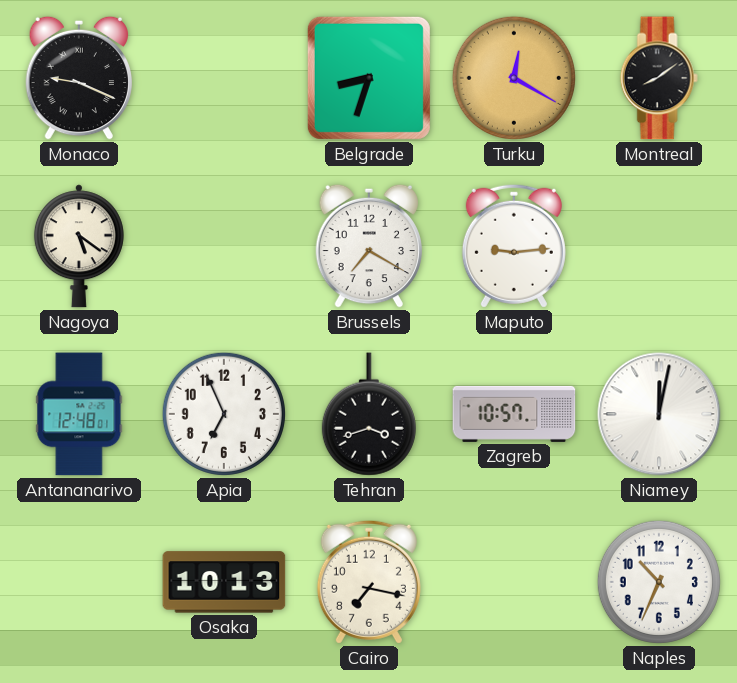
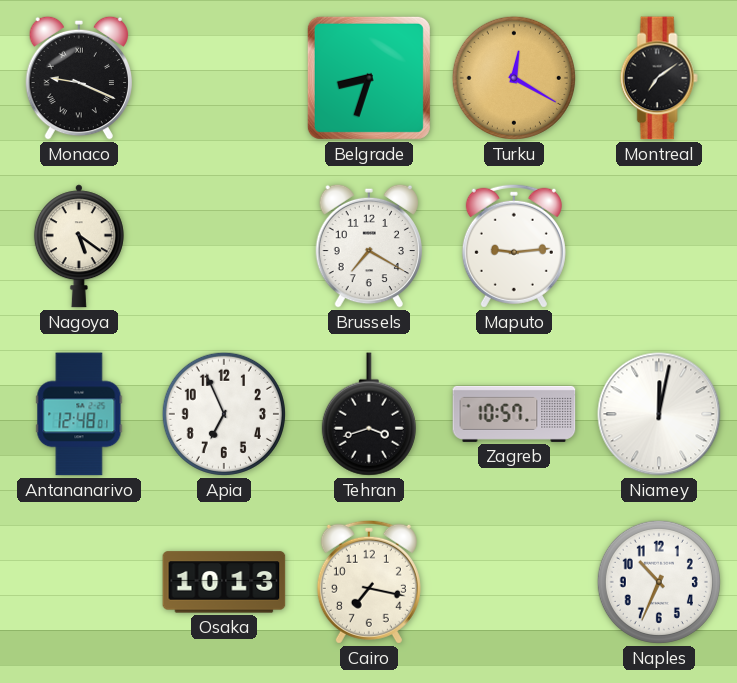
Montreal: 8:09 -> 7:09
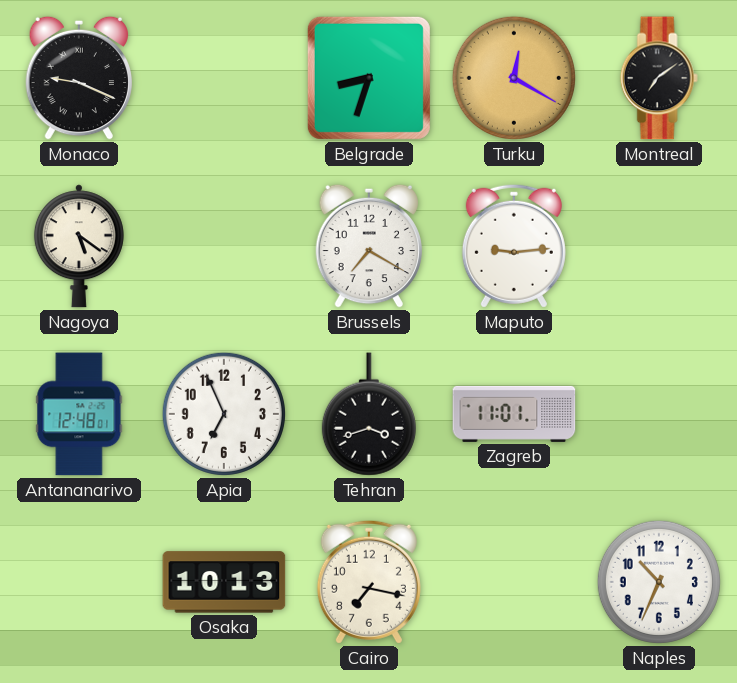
Zagreb: 10:57 -> 11:01
Niamey: 12:02 -> none
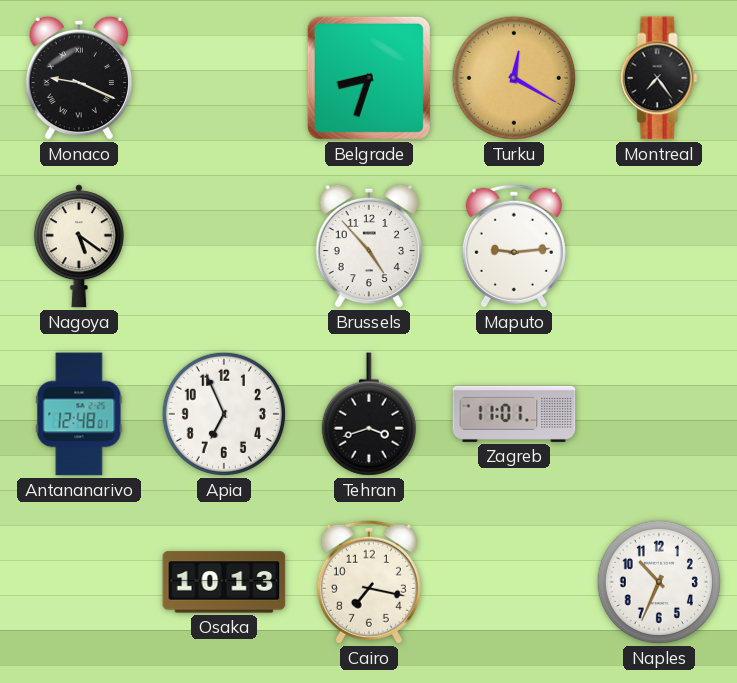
Montreal: 7:09 -> 7:24
Brussels: 7:20 -> 4:53
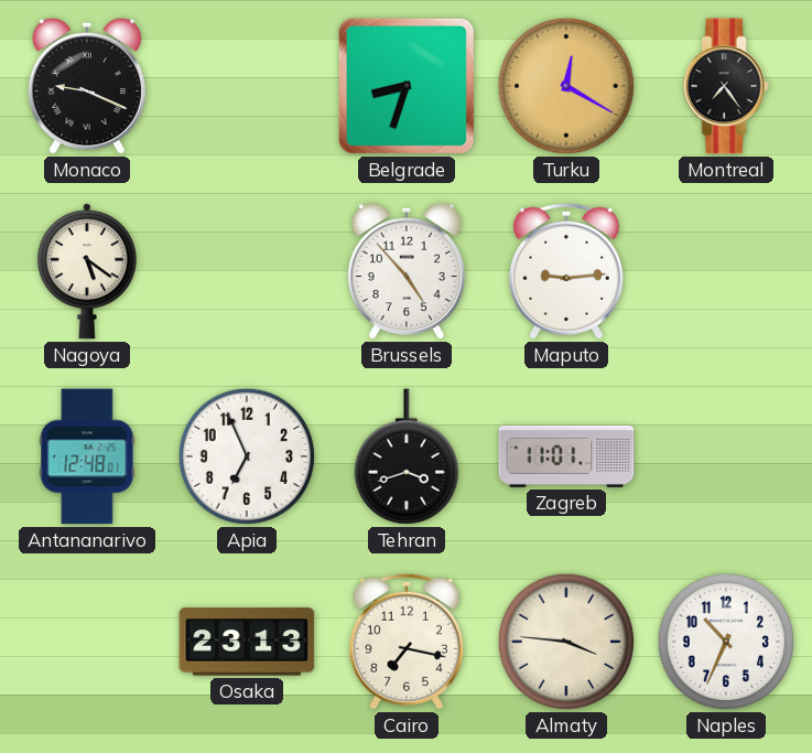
Osaka: 10:13 -> 23:13
Almaty: none -> 3:46
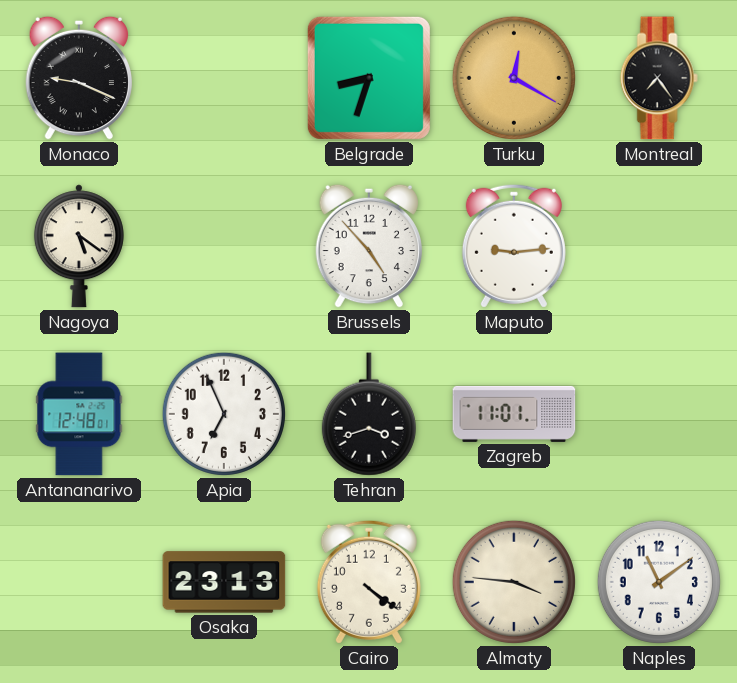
Cairo: 7:17 -> 4:21
Naples: 10:34 -> 11:09
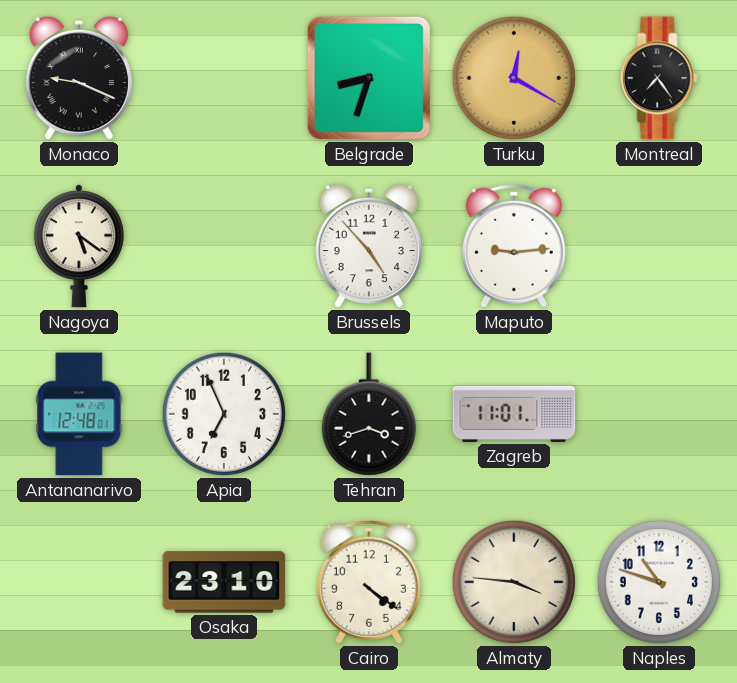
Osaka: 23:13 -> 23:10
Naples: 11:09 -> 10:48
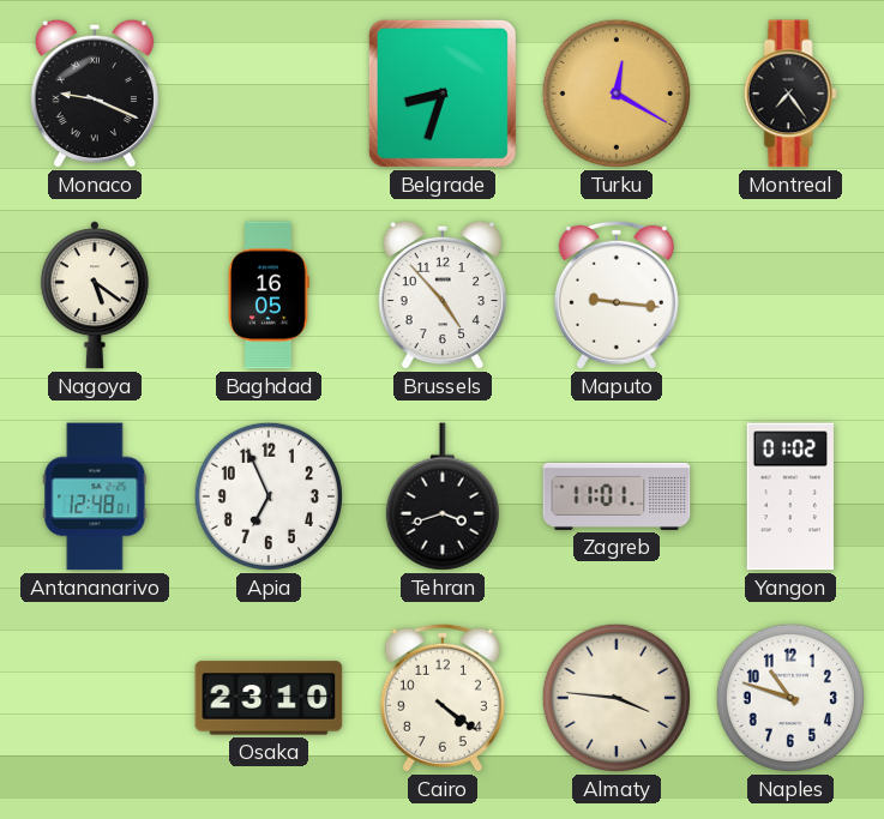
Baghdad: none -> 16:05
Maputo: 9:14 -> 9:16
Yangon: none -> 01:02
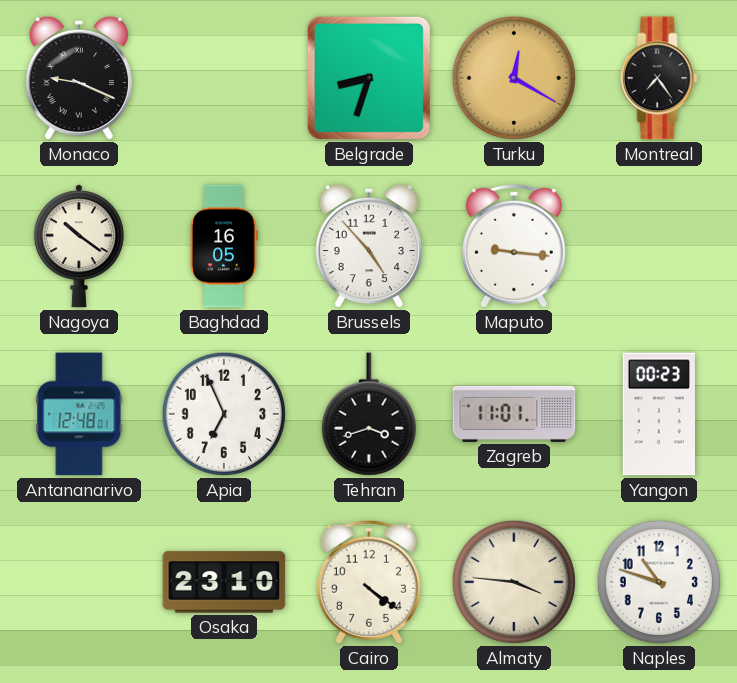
Nagoya: 5:21 -> 10:21
Yangon: 01:02 -> 00:23
